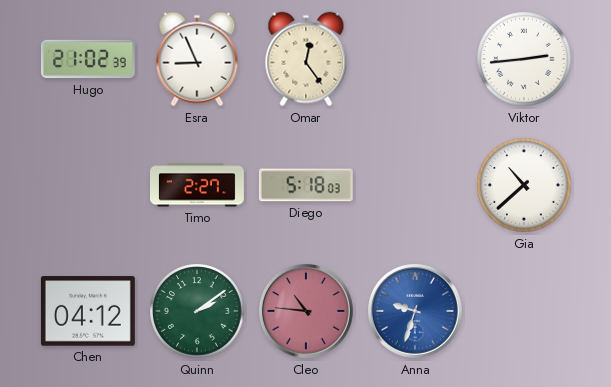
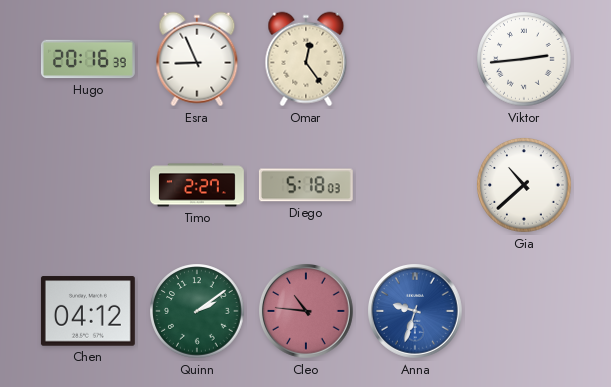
Hugo: 21:02 -> 20:16
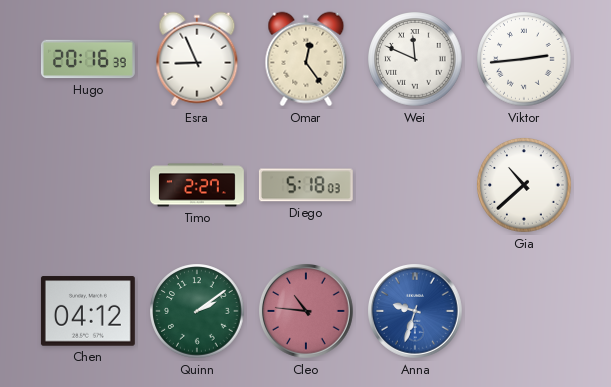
Wei: none -> 11:49
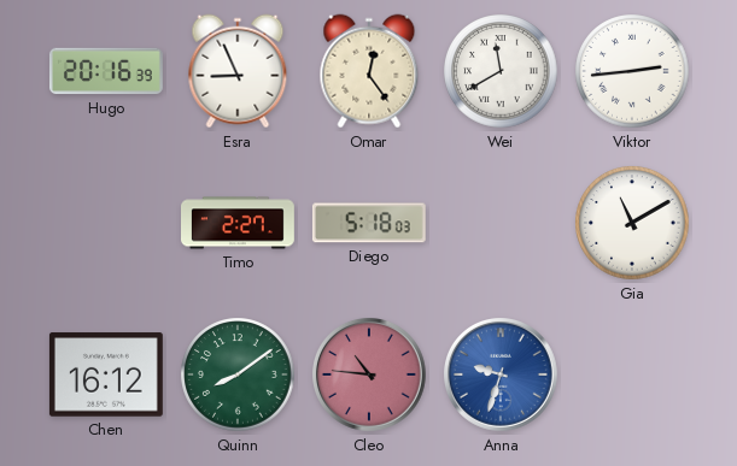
Wei: 11:49 -> 11:40
Gia: 10:38 -> 11:10
Chen: 04:12 -> 16:12
Quinn: 2:09 -> 8:09
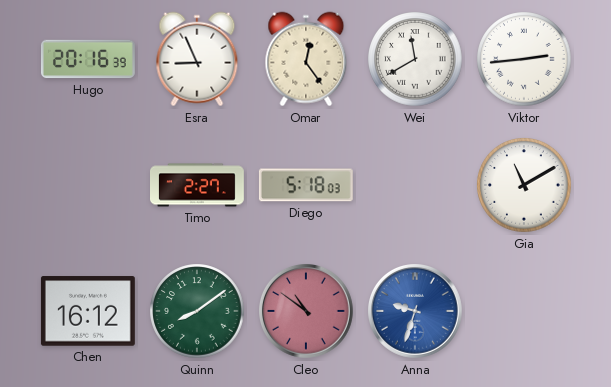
Cleo: 10:46 -> 10:51
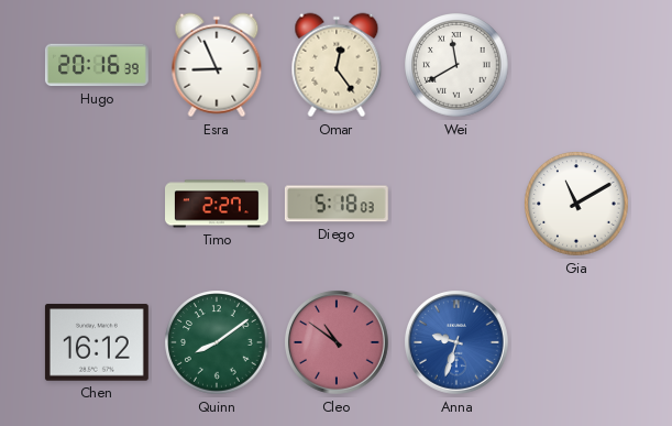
Viktor: 2:44 -> none
